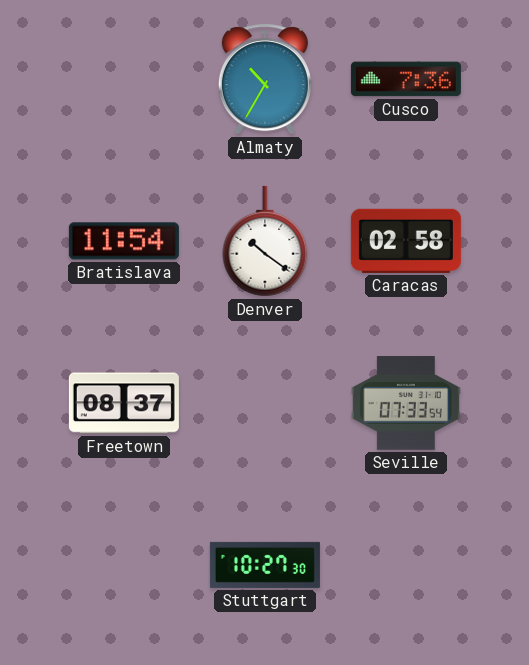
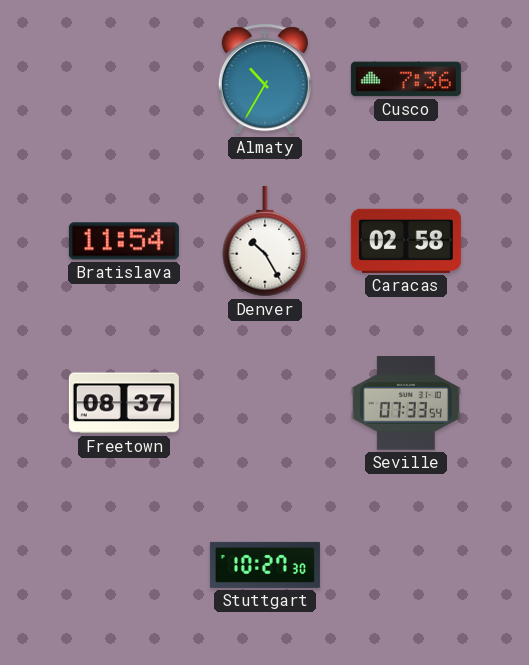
Denver: 10:21 -> 10:25
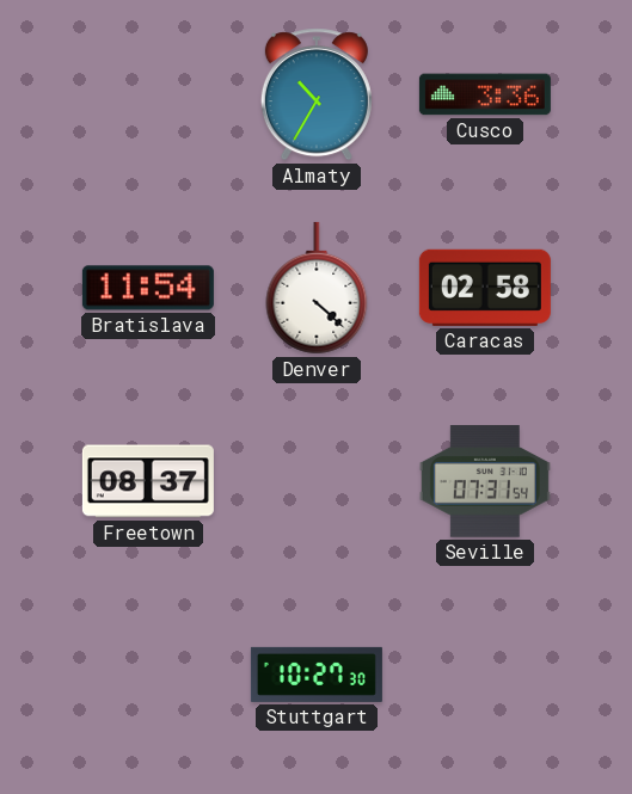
Cusco: 7:36 -> 3:36
Denver: 10:25 -> 4:22
Seville: 07:33 -> 07:31
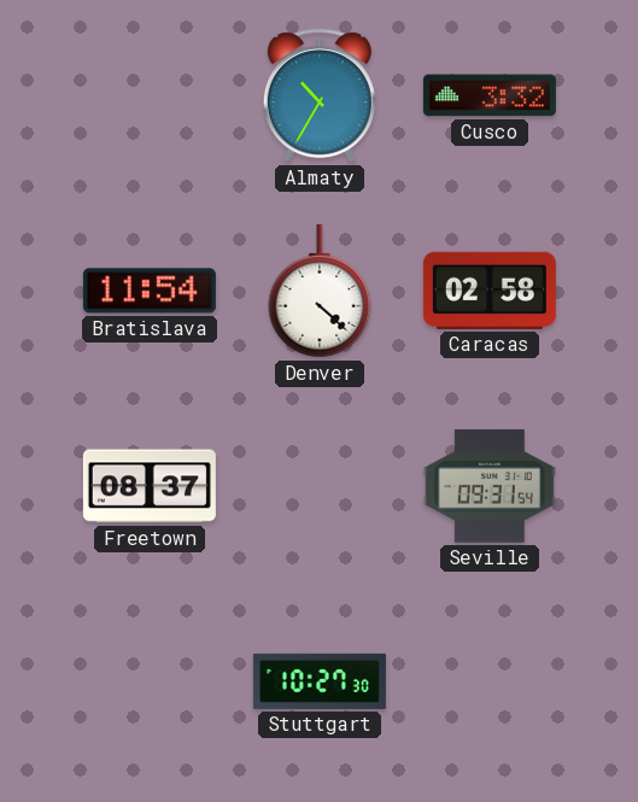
Cusco: 3:36 -> 3:32
Seville: 07:31 -> 09:31
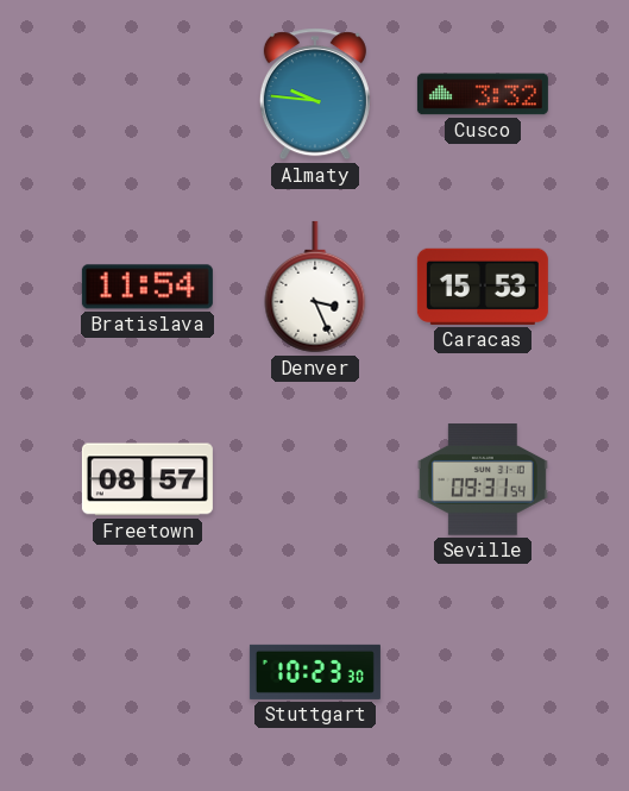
Almaty: 10:35 -> 9:46
Denver: 4:22 -> 3:26
Caracas: 02:58 -> 15:53
Freetown: 08:37 -> 08:57
Stuttgart: 10:27 -> 10:23
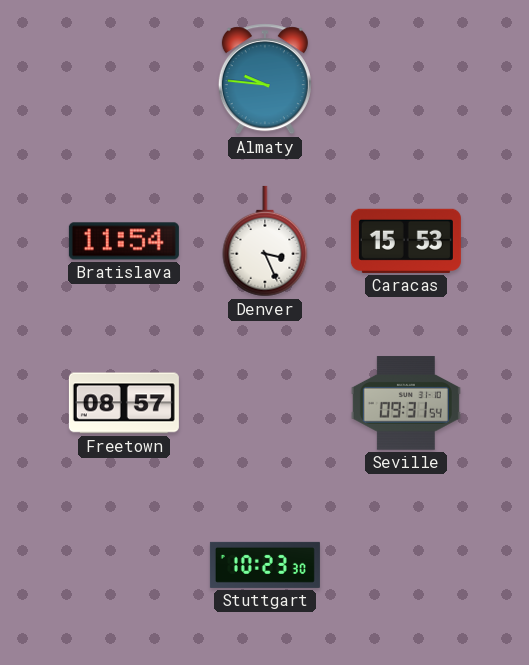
Cusco: 3:32 -> none
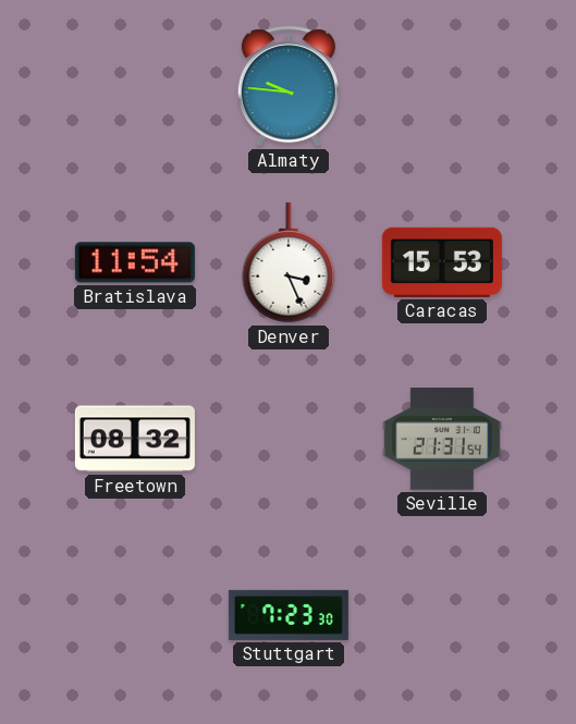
Freetown: 08:57 -> 08:32
Seville: 09:31 -> 21:31
Stuttgart: 10:23 -> 7:23
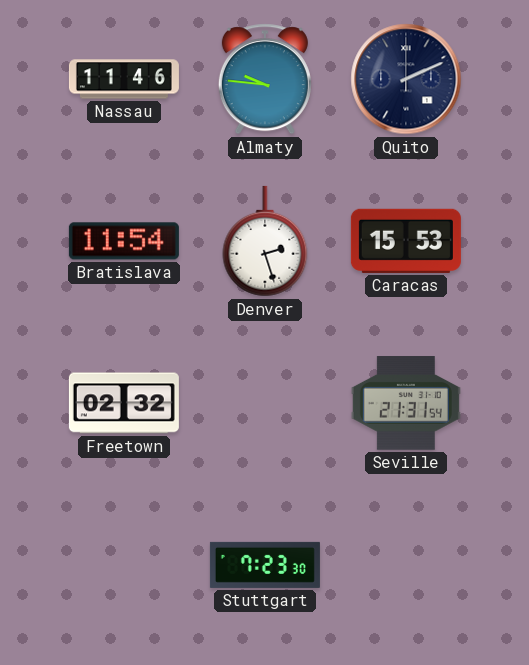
Nassau: none -> 11:46
Quito: none -> 2:11
Denver: 3:26 -> 2:27
Freetown: 08:32 -> 02:32
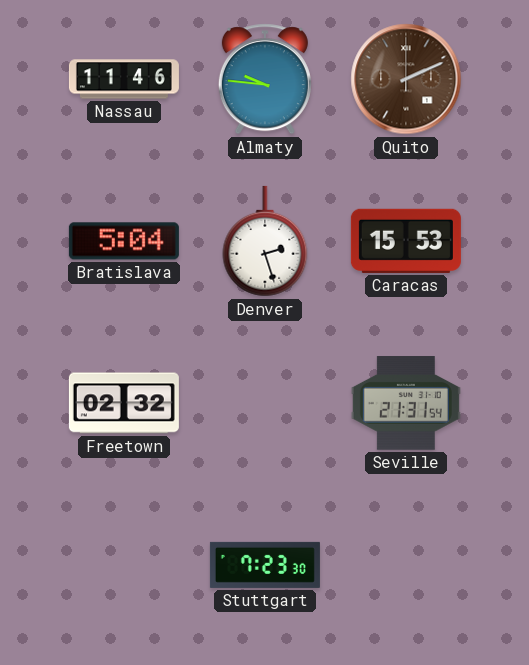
Quito dial: navy -> brown
Bratislava: 11:54 -> 5:04
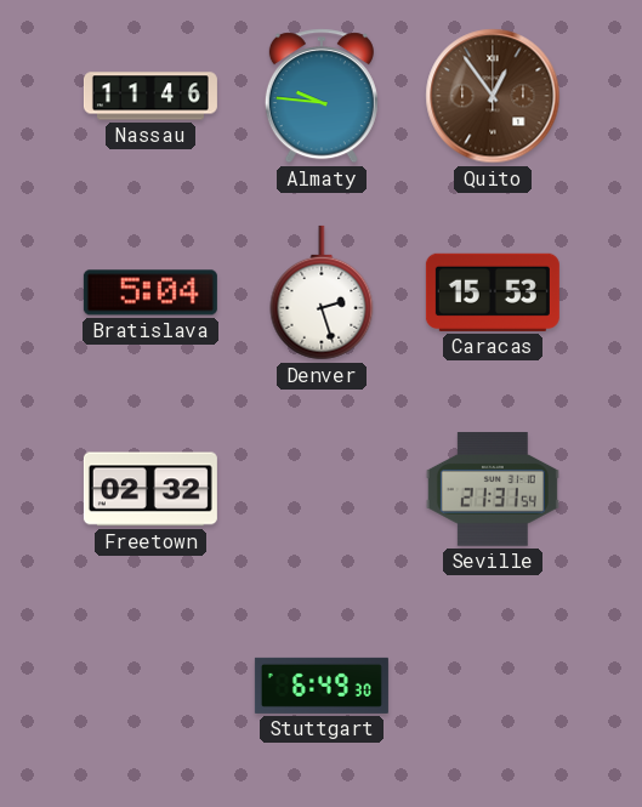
Quito: 2:11 -> 12:54
Stuttgart: 7:23 -> 6:49
